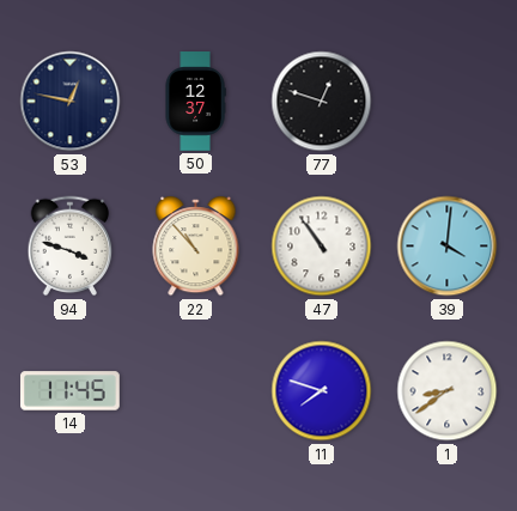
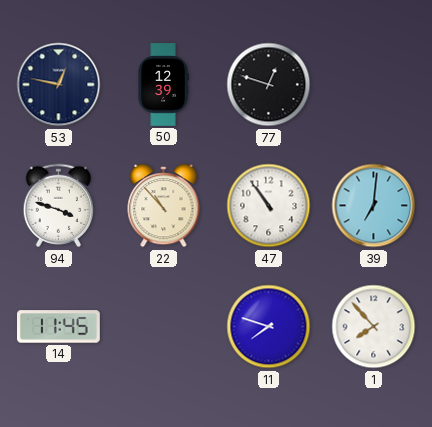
50: 12:37 -> 12:39
39: 4:01 -> 7:01
1: 8:39 -> 7:53
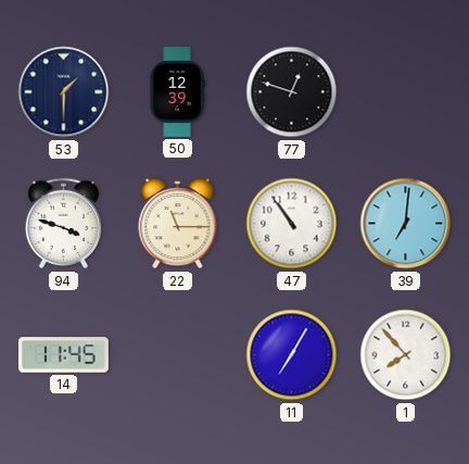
53: 12:47 -> 1:30
22: 10:53 -> 11:15
11: 7:48 -> 7:05
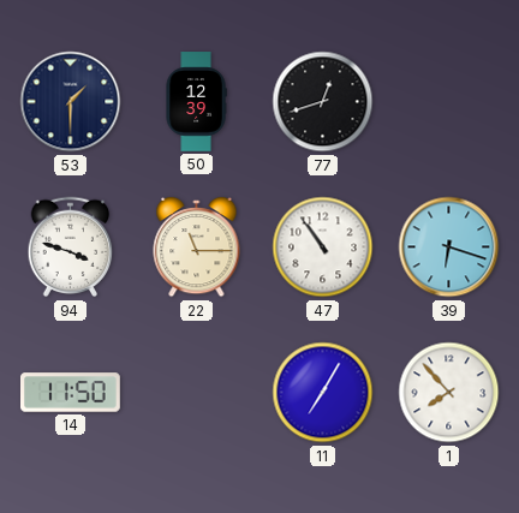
77: 12:48 -> 12:42
39: 7:01 -> 6:18
14: 11:45 -> 11:50
